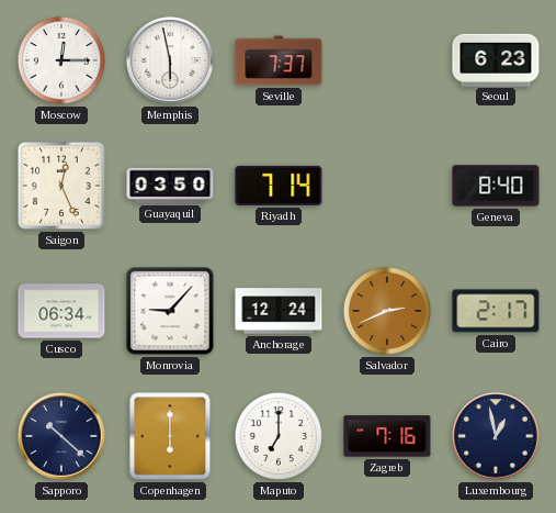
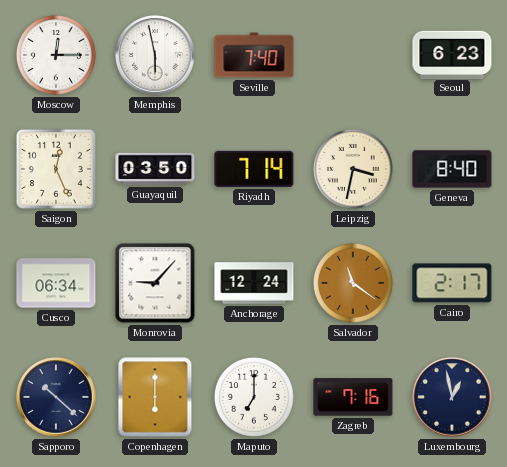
Seville: 7:37 -> 7:40
Leipzig: none -> 3:32
Salvador: 2:41 -> 11:21
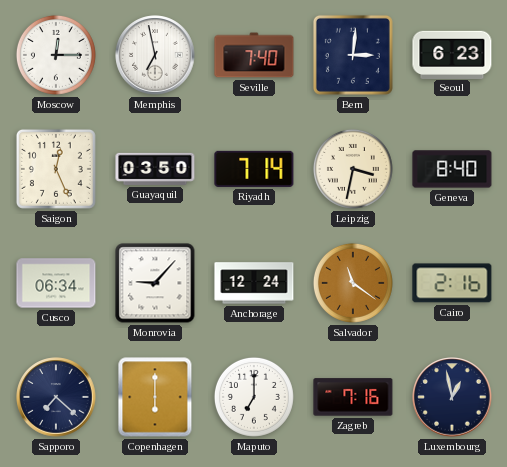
Memphis: 5:58 -> 6:58
Bern: none -> 3:01
Cairo: 2:17 -> 2:16
Sapporo: 10:22 -> 7:22
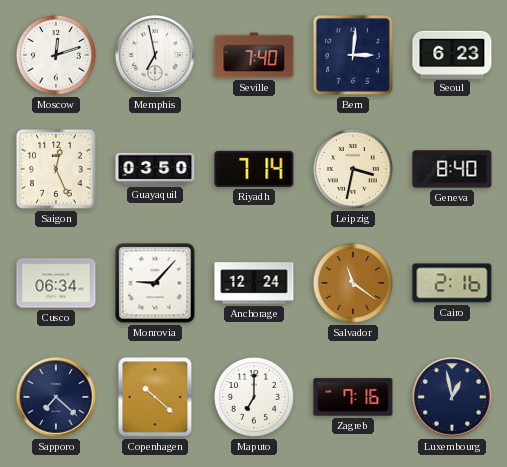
Moscow: 12:15 -> 12:12
Copenhagen: 6:00 -> 10:22
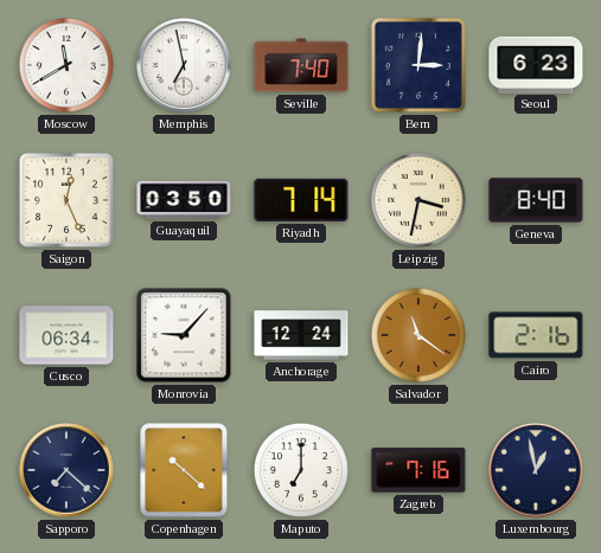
Moscow: 12:12 -> 11:40
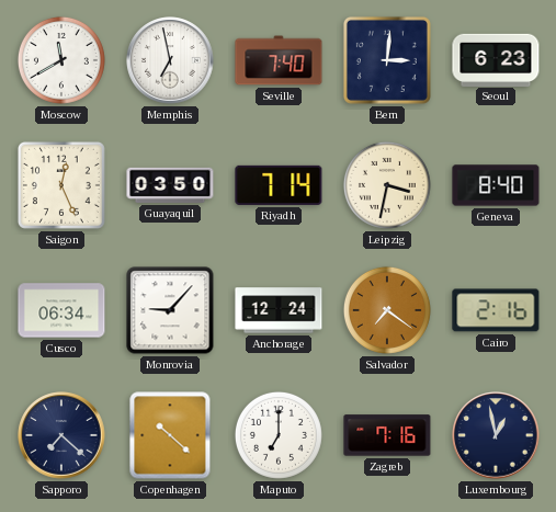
Salvador: 11:21 -> 7:21
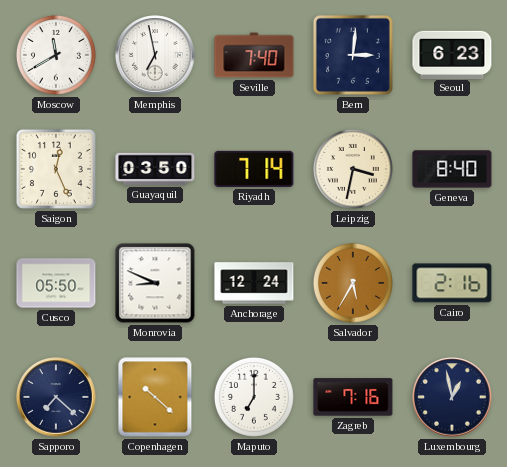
Cusco: 06:34 -> 05:50
Monrovia: 9:07 -> 8:49
Salvador: 7:21 -> 5:35
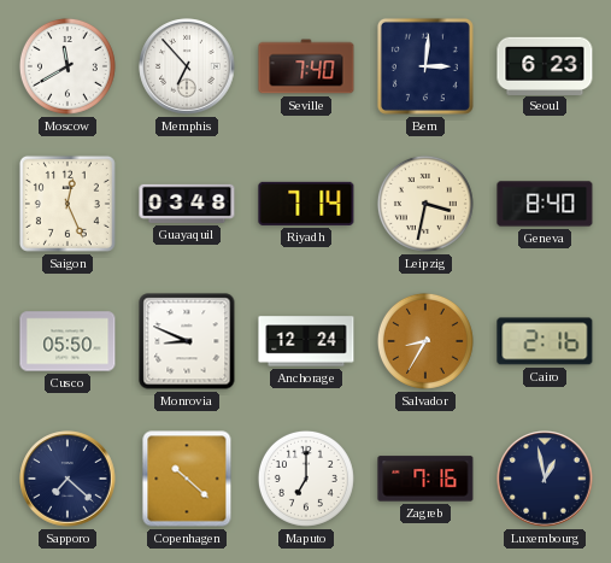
Memphis: 6:58 -> 6:53
Guayaquil: 03:50 -> 03:48
Salvador: 5:35 -> 8:35
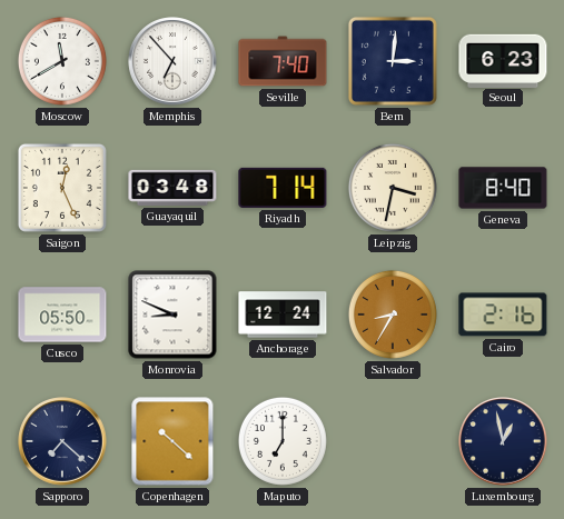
Zagreb: 7:16 -> none
